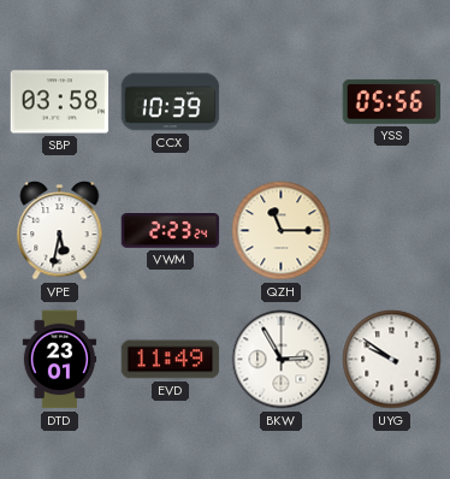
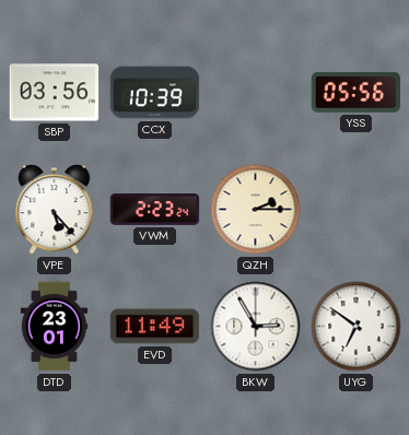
SBP: 03:58 -> 03:56
VPE: 5:32 -> 5:23
QZH: 11:15 -> 2:15
UYG: 9:51 -> 6:51
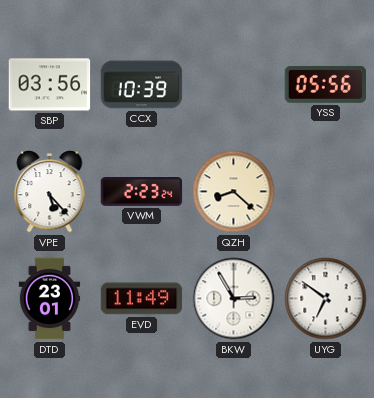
QZH: 2:15 -> 8:22
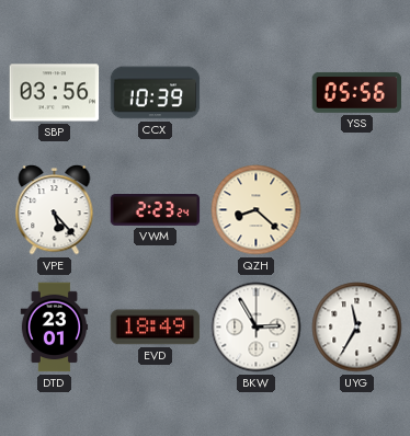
EVD: 11:49 -> 18:49
UYG: 6:51 -> 11:35
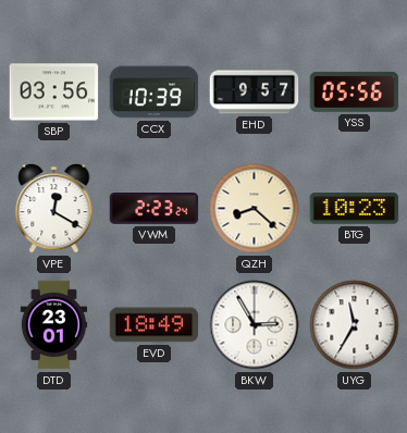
EHD: none -> 9:57
VPE: 5:23 -> 12:20
BTG: none -> 10:23
